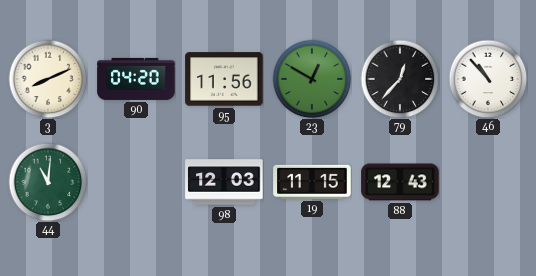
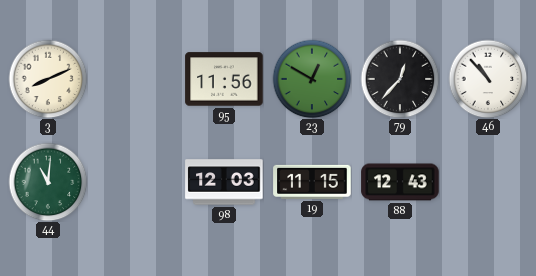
90: 04:20 -> none
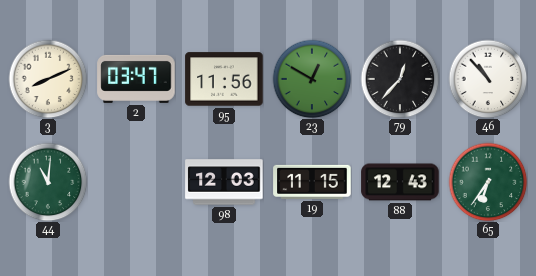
2: none -> 03:47
65: none -> 6:36
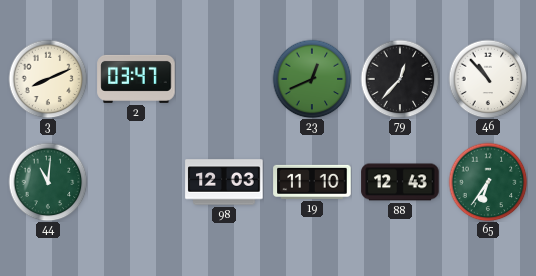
95: 11:56 -> none
23: 12:50 -> 12:41
19: 11:15 -> 11:10
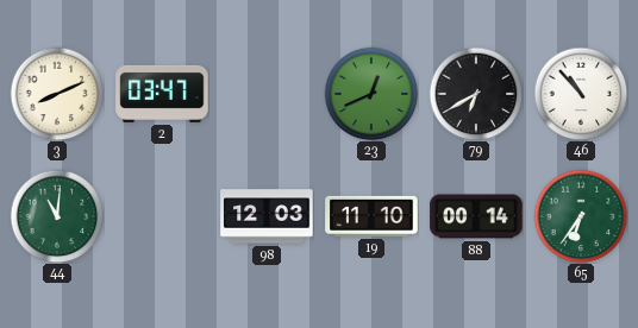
79: 12:37 -> 6:40
88: 12:43 -> 00:14
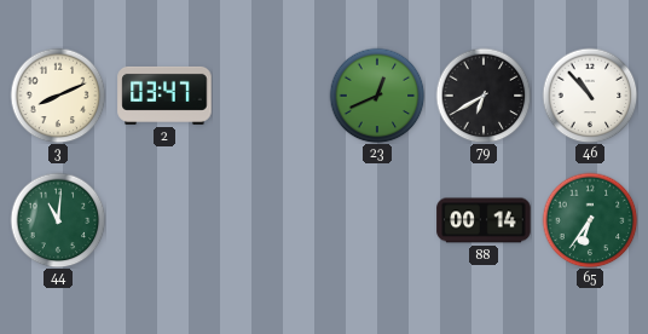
98: 12:03 -> none
19: 11:10 -> none
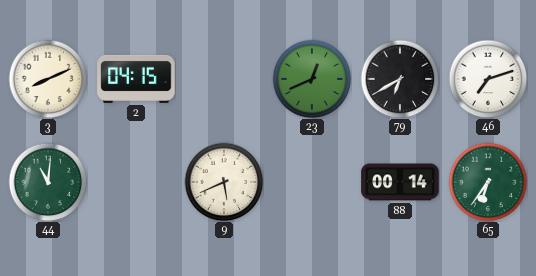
2: 03:47 -> 04:15
46: 10:53 -> 7:12
9: none -> 5:41
